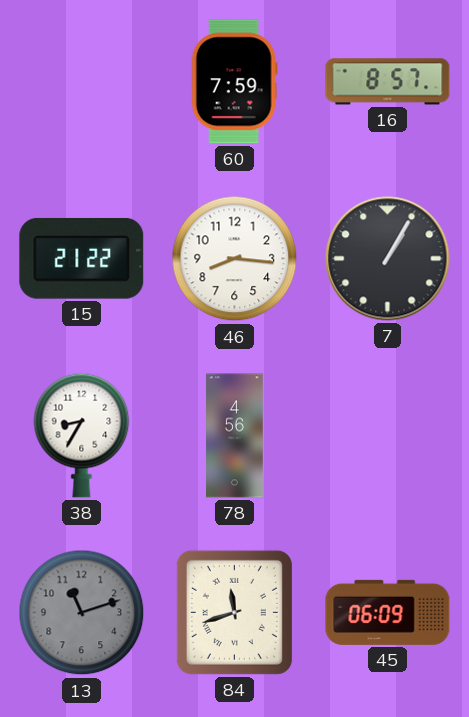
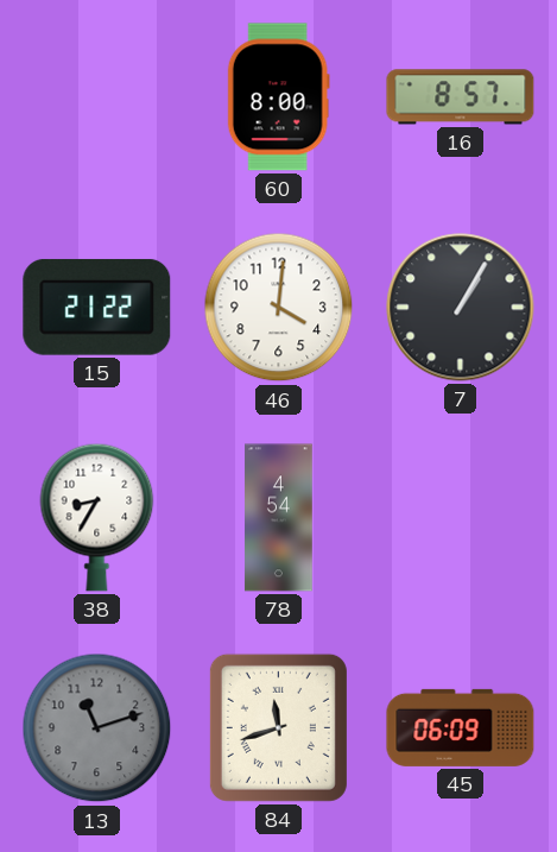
60: 7:59 -> 8:00
46: 8:16 -> 4:01
78: 4:56 -> 4:54
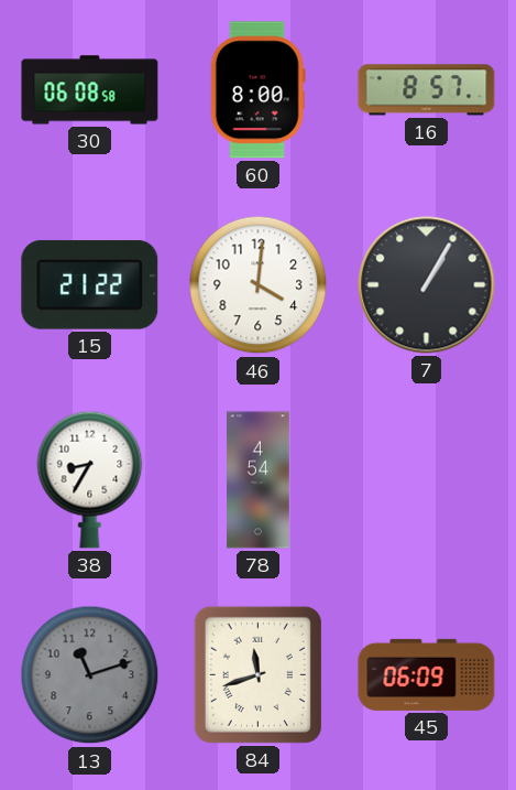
30: none -> 06:08
